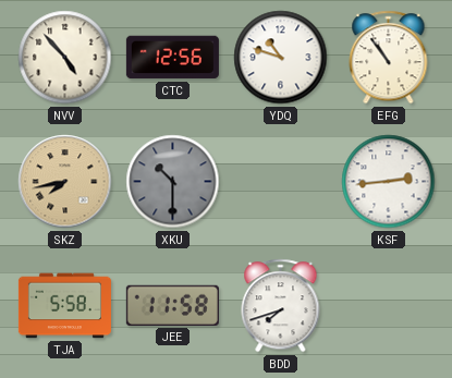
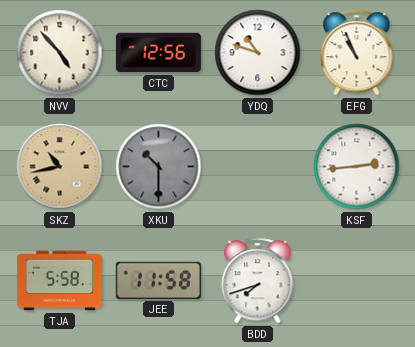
EFG: 10:54 -> 10:56
SKZ: 7:43 -> 10:43
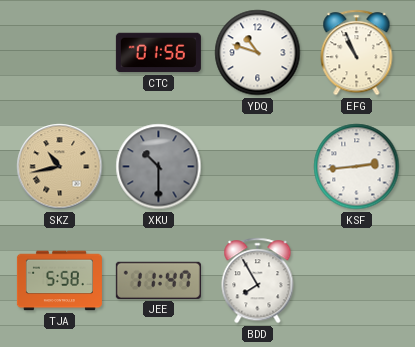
NVV: 4:53 -> none
CTC: 12:56 -> 01:56
JEE: 11:58 -> 11:47
BDD: 7:42 -> 7:55
